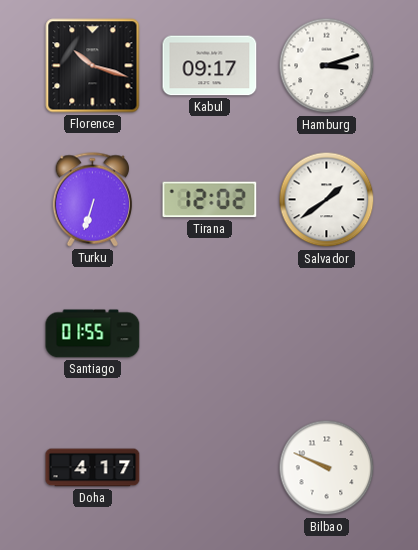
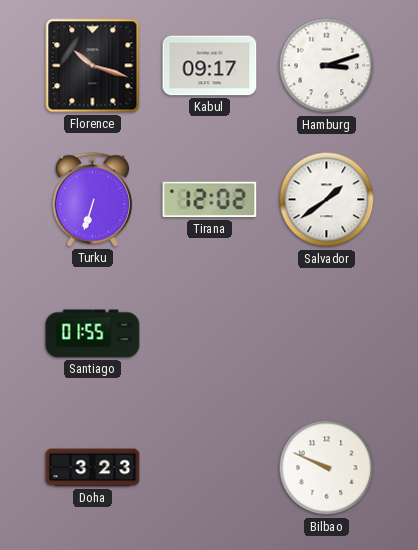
Doha: 4:17 -> 3:23
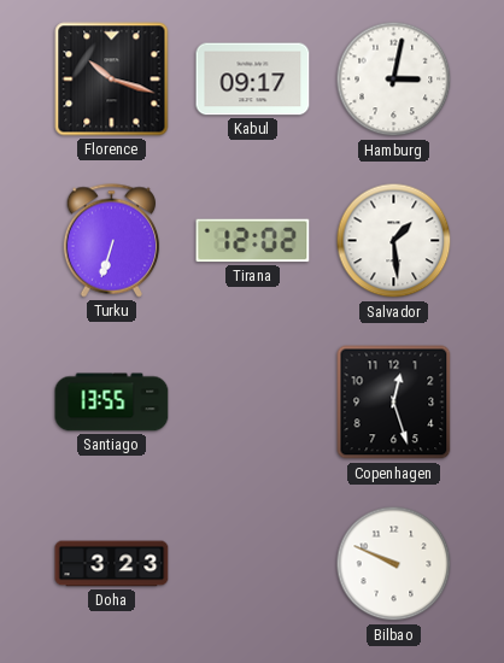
Hamburg: 3:12 -> 3:02
Salvador: 1:39 -> 1:29
Santiago: 01:55 -> 13:55
Copenhagen: none -> 12:27
